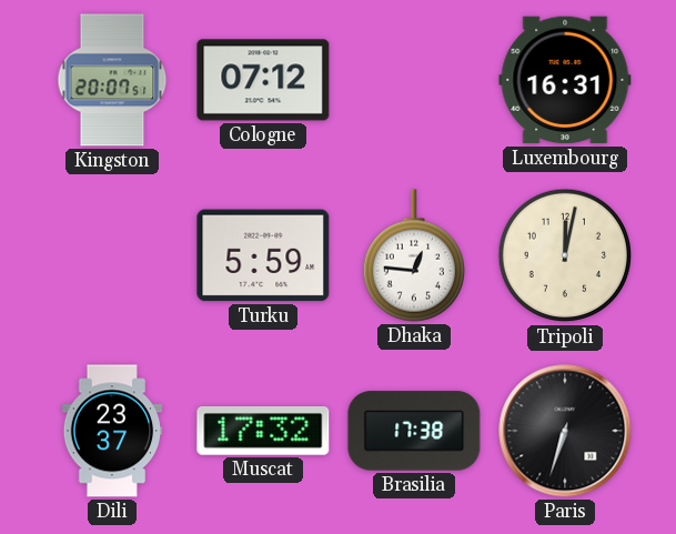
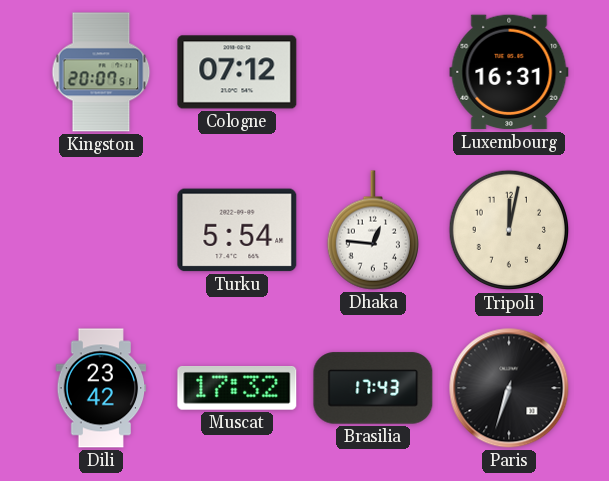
Turku: 5:59 -> 5:54
Dili: 23:37 -> 23:42
Brasilia: 17:38 -> 17:43
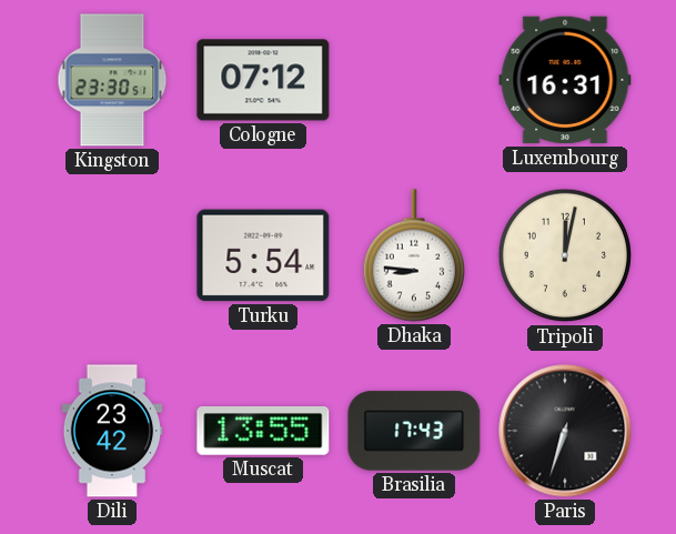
Kingston: 20:07 -> 23:30
Dhaka: 12:46 -> 8:46
Muscat: 17:32 -> 13:55
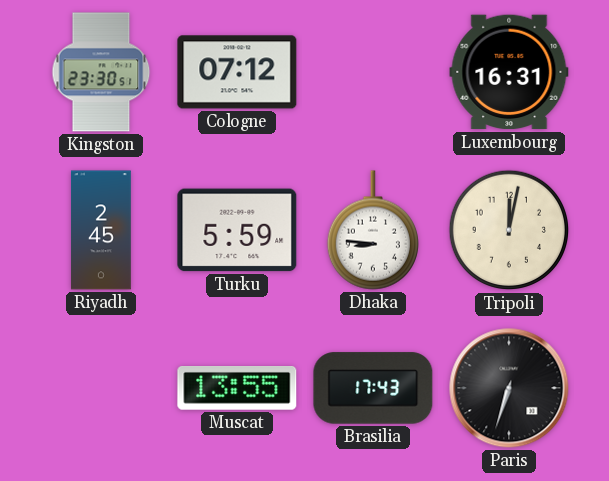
Riyadh: none -> 2:45
Turku: 5:54 -> 5:59
Dili: 23:42 -> none
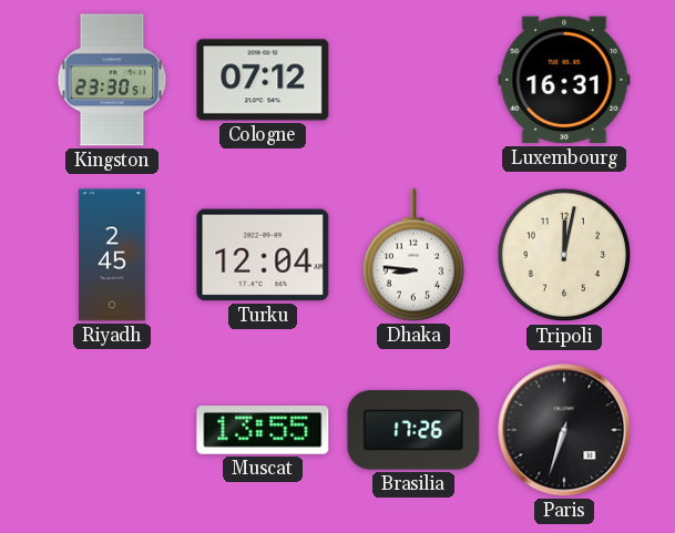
Turku: 5:59 -> 12:04
Brasilia: 17:43 -> 17:26
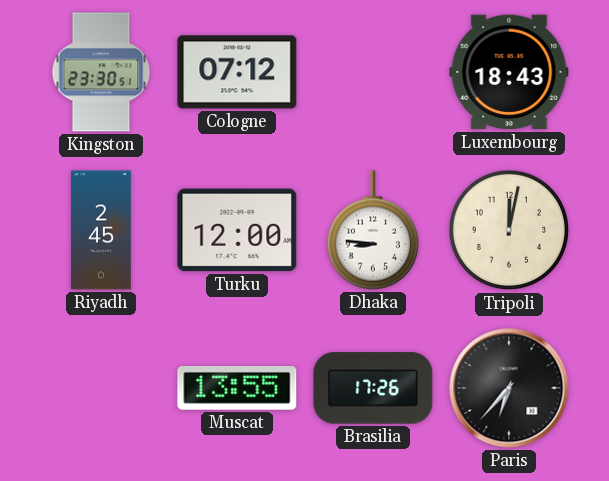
Luxembourg: 16:31 -> 18:43
Turku: 12:04 -> 12:00
Paris: 6:33 -> 6:37
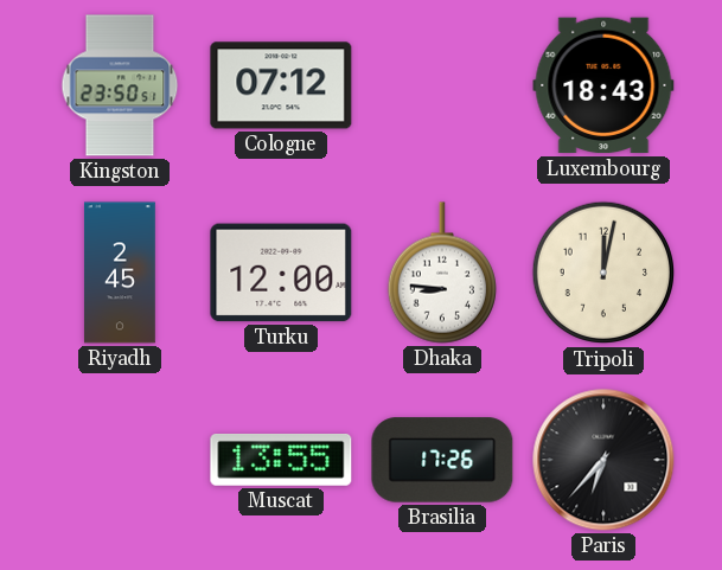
Kingston: 23:30 -> 23:50
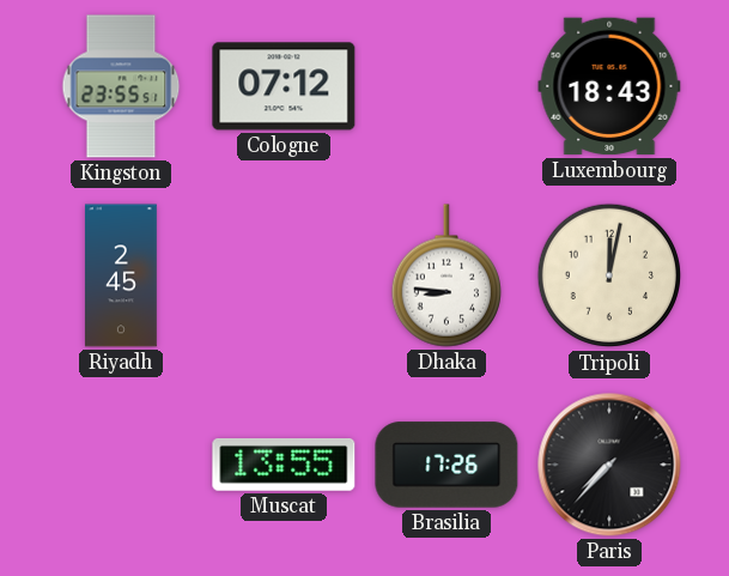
Kingston: 23:50 -> 23:55
Turku: 12:00 -> none
Paris: 6:37 -> 7:37
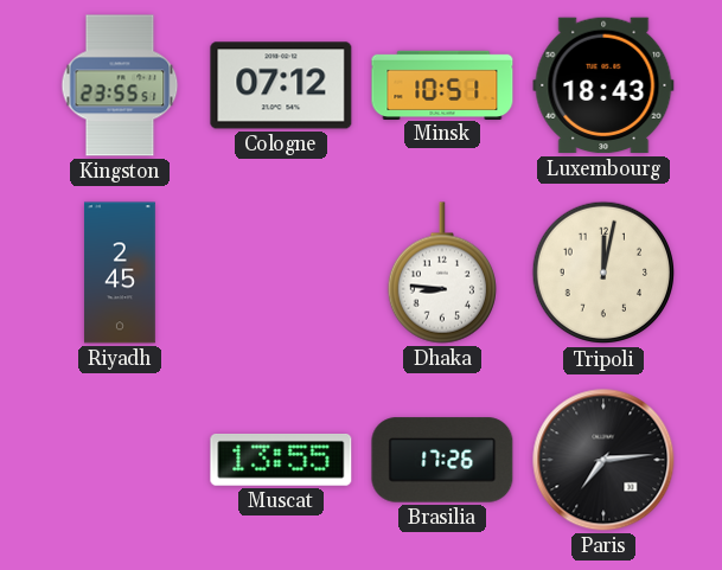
Minsk: none -> 10:51
Paris: 7:37 -> 7:14
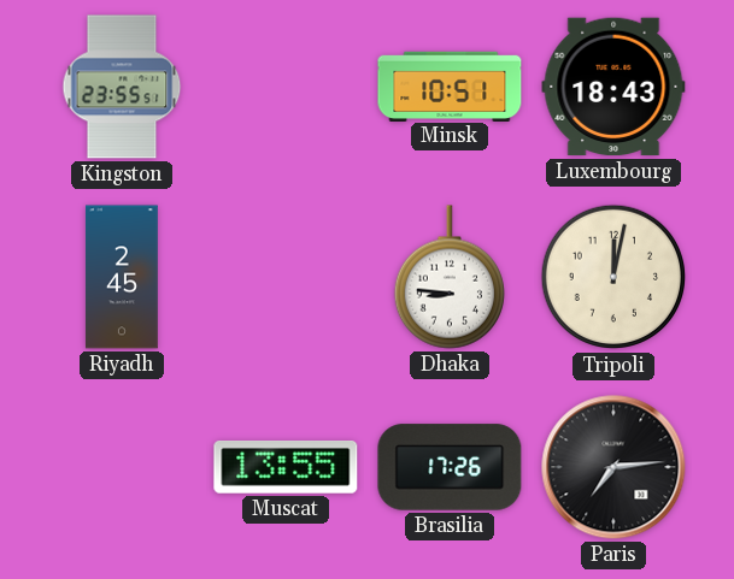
Cologne: 07:12 -> none
